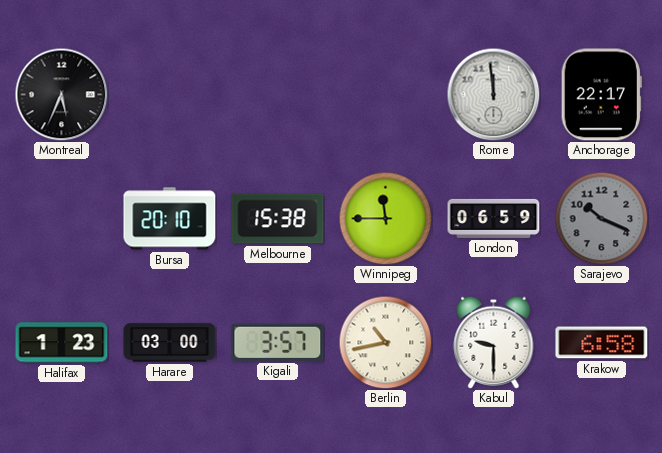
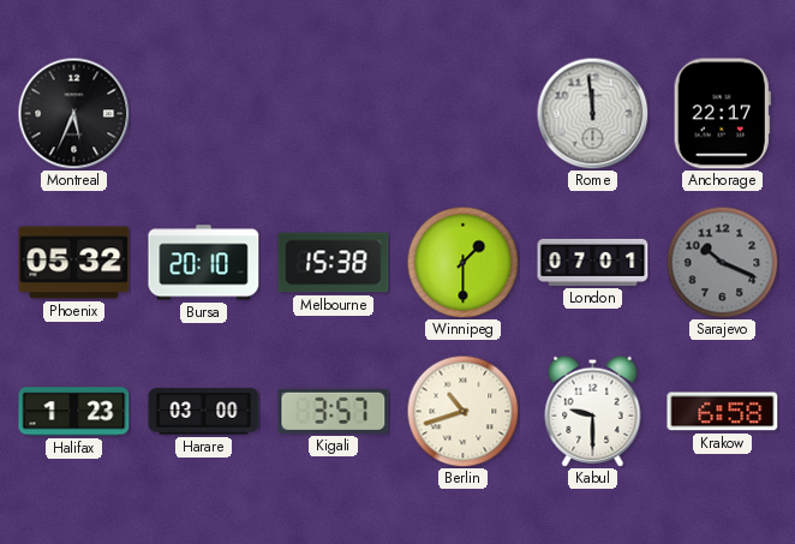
Phoenix: none -> 05:32
Winnipeg: 11:45 -> 1:30
London: 06:59 -> 07:01
Berlin: 10:43 -> 10:42
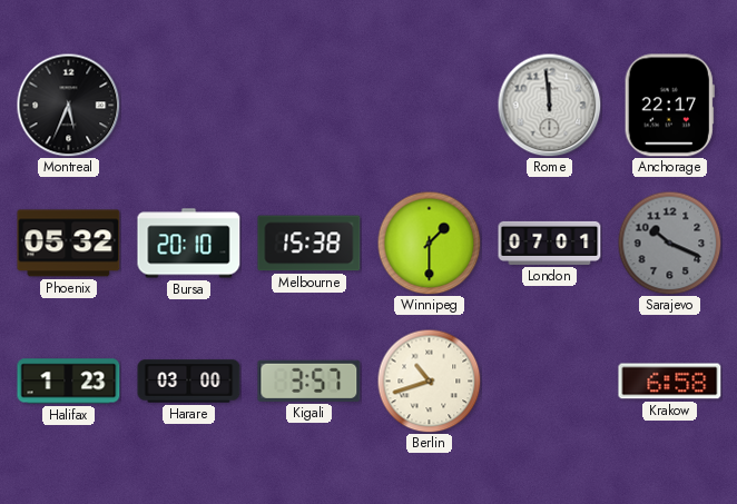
Kabul: 9:30 -> none
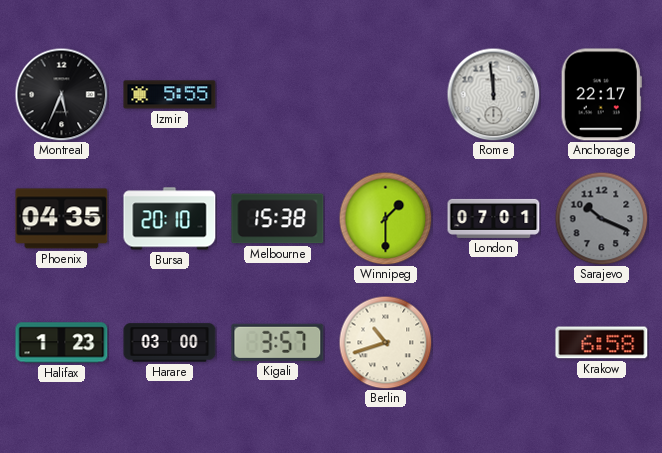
Izmir: none -> 5:55
Phoenix: 05:32 -> 04:35
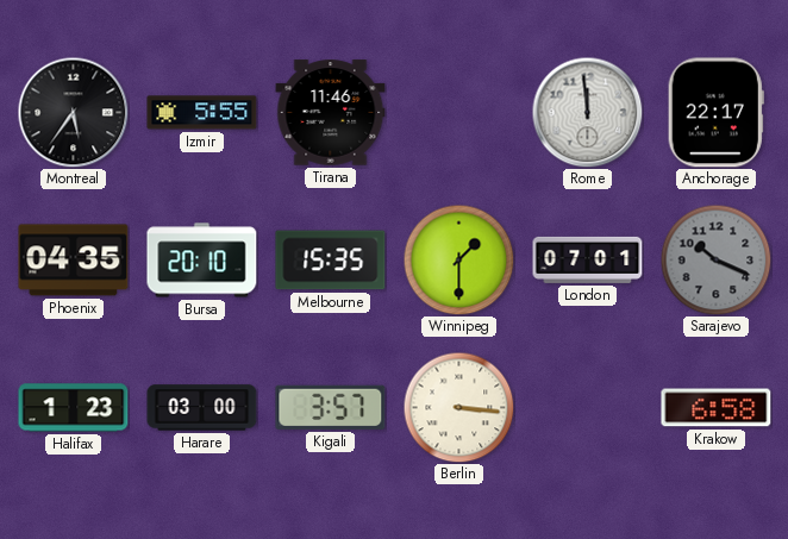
Montreal: 5:34 -> 5:36
Tirana: none -> 11:46
Melbourne: 15:38 -> 15:35
Berlin: 10:42 -> 3:16
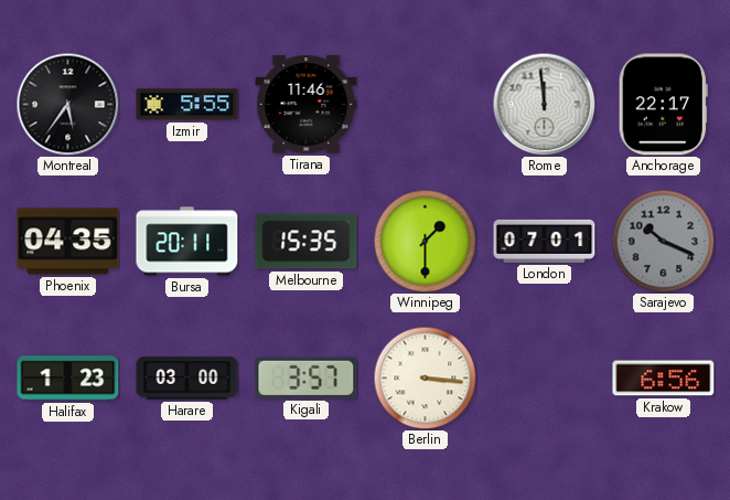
Bursa: 20:10 -> 20:11
Krakow: 6:58 -> 6:56
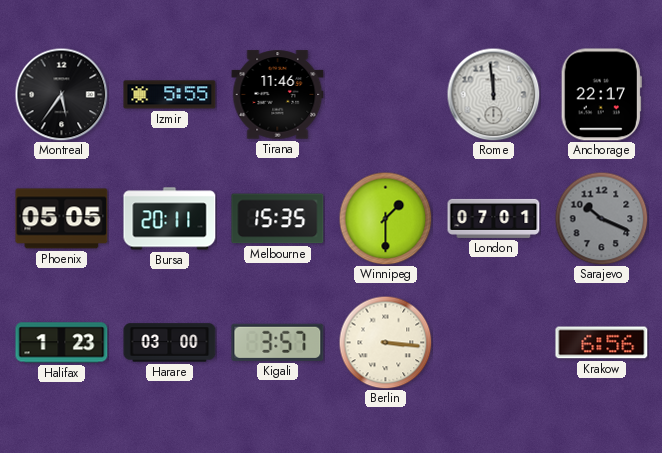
Phoenix: 04:35 -> 05:05
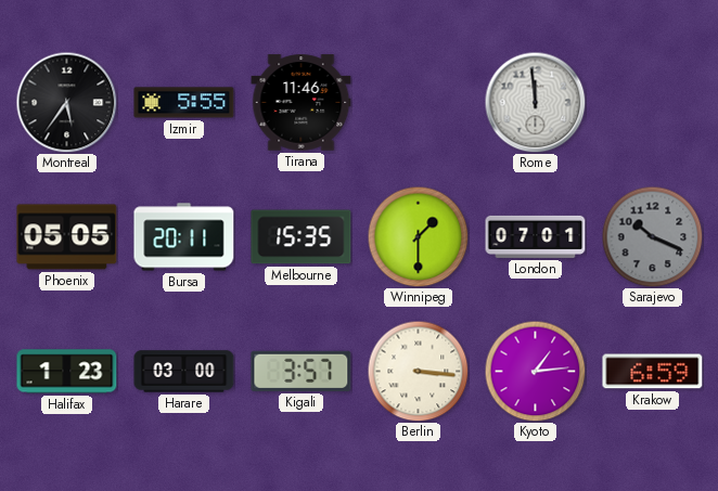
Anchorage: 22:17 -> none
Kyoto: none -> 1:14
Krakow: 6:56 -> 6:59
